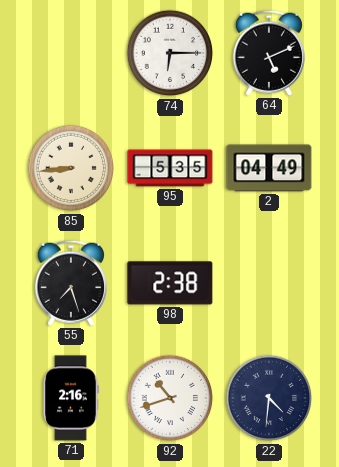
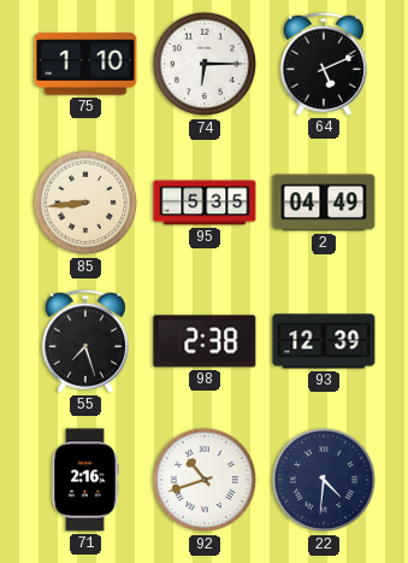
75: none -> 1:10
93: none -> 12:39
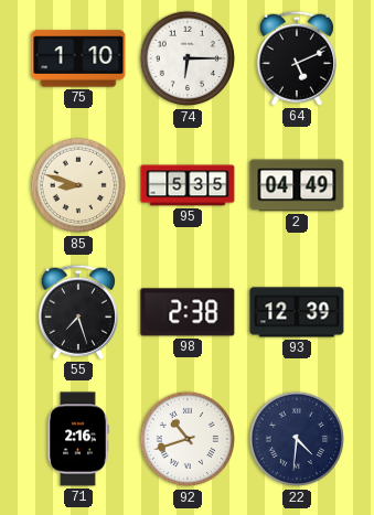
85: 8:44 -> 8:48
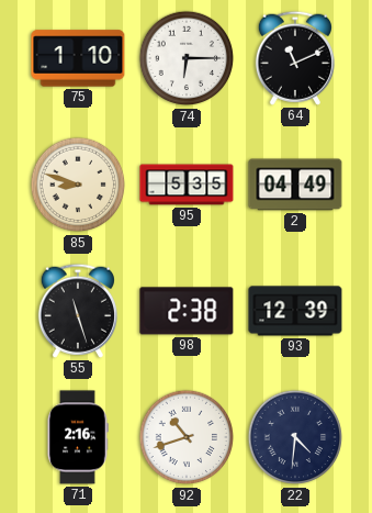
64: 5:11 -> 11:11
55: 7:27 -> 11:27
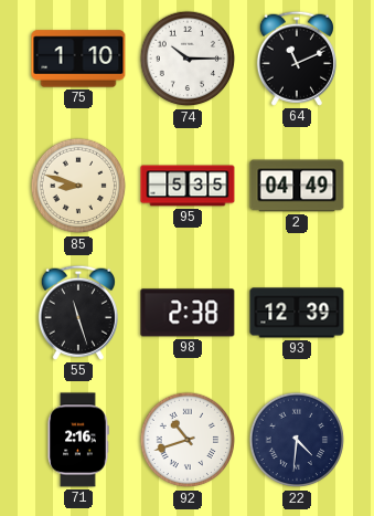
74: 6:15 -> 10:15
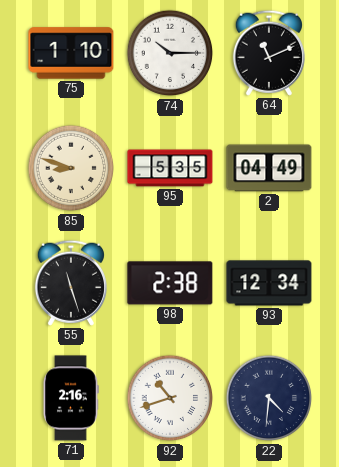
93: 12:39 -> 12:34
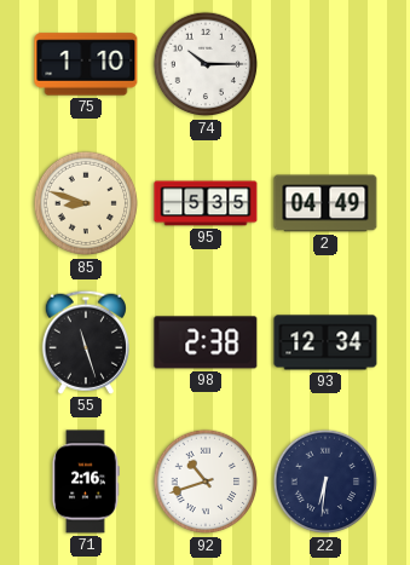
64: 11:11 -> none
22: 4:31 -> 6:31
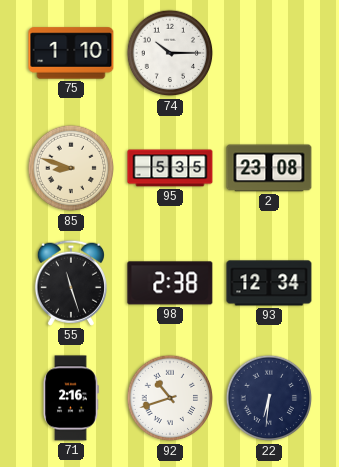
2: 04:49 -> 23:08
